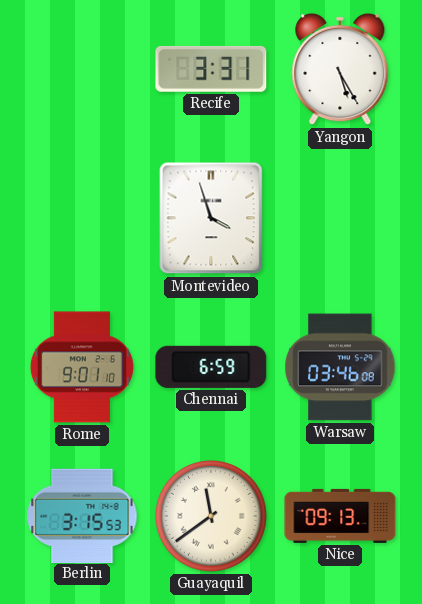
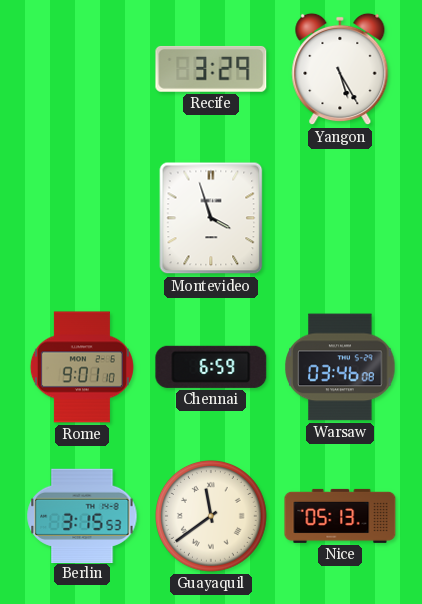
Recife: 3:31 -> 3:29
Nice: 09:13 -> 05:13
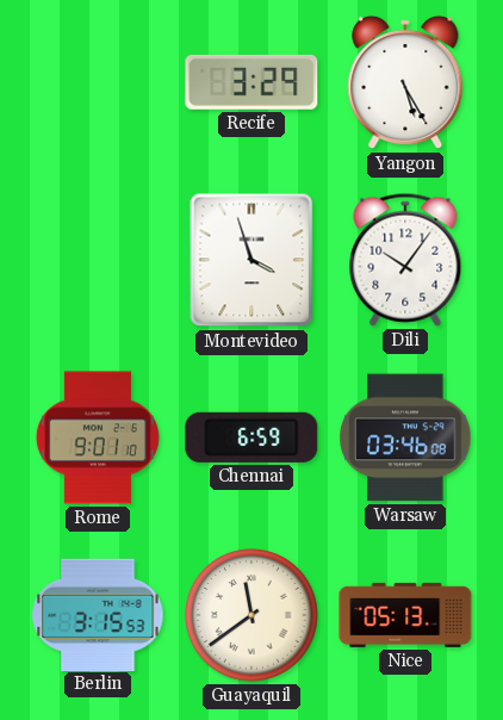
Dili: none -> 10:06
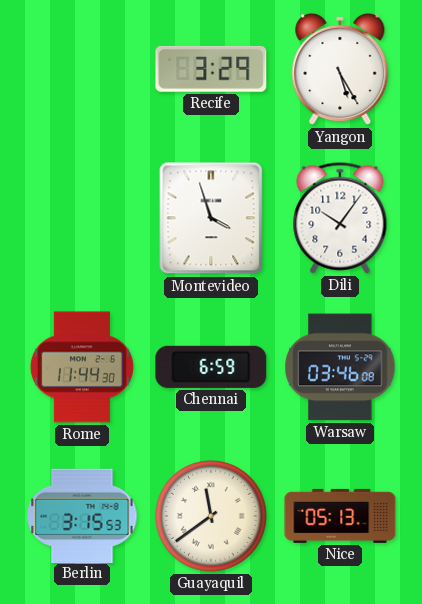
Rome: 9:01 -> 11:44
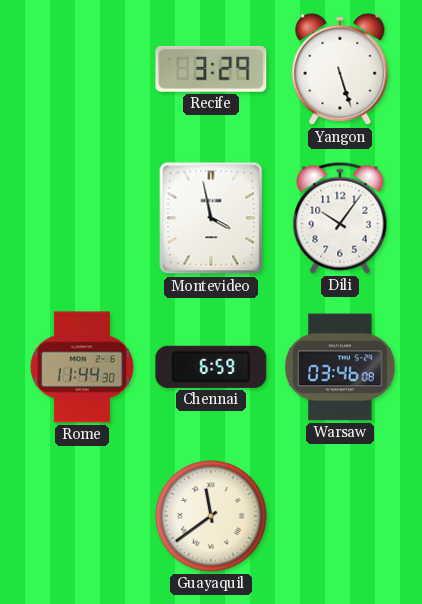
Yangon: 5:25 -> 5:27
Montevideo: 3:57 -> 3:58
Berlin: 3:15 -> none
Nice: 05:13 -> none
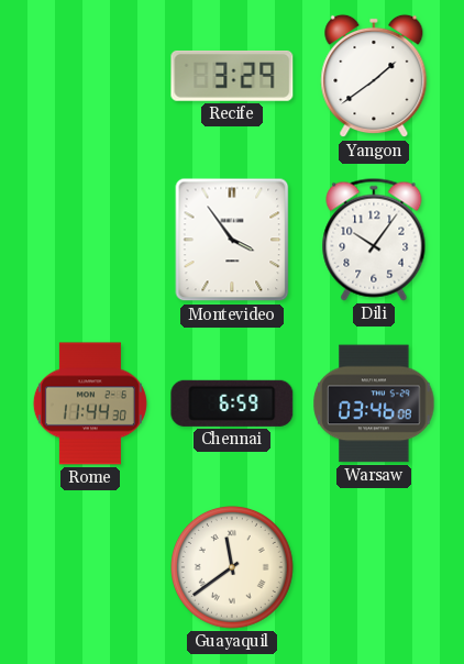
Yangon: 5:27 -> 1:39
Montevideo: 3:58 -> 3:54
